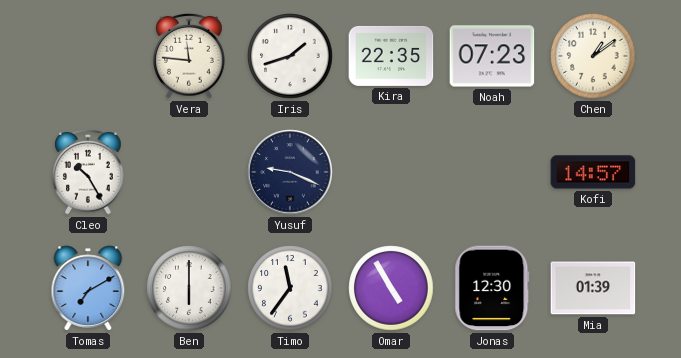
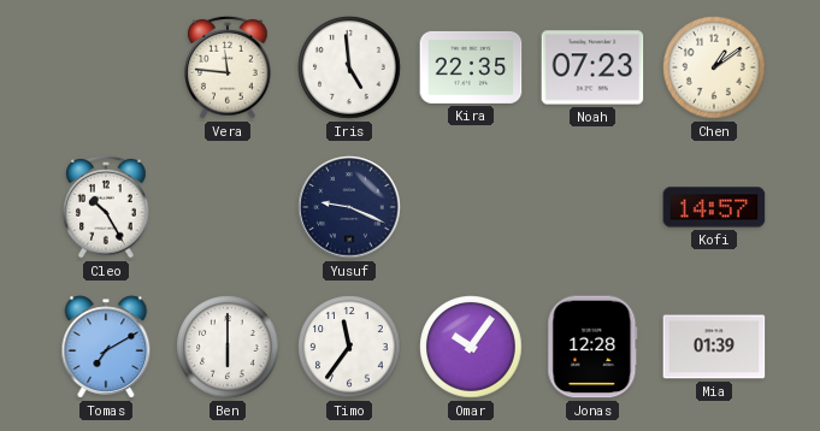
Iris: 1:42 -> 4:59
Omar: 4:55 -> 10:06
Jonas: 12:30 -> 12:28
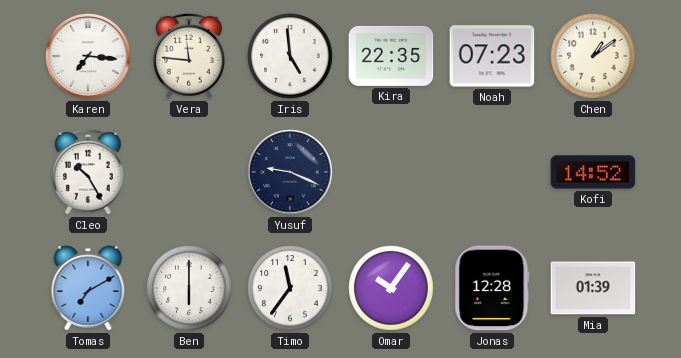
Karen: none -> 7:16
Kofi: 14:57 -> 14:52
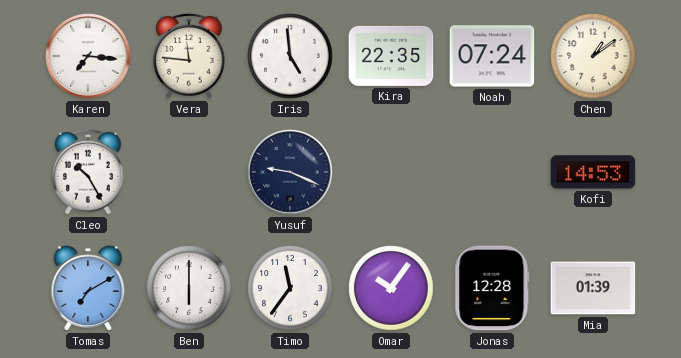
Noah: 07:23 -> 07:24
Kofi: 14:52 -> 14:53
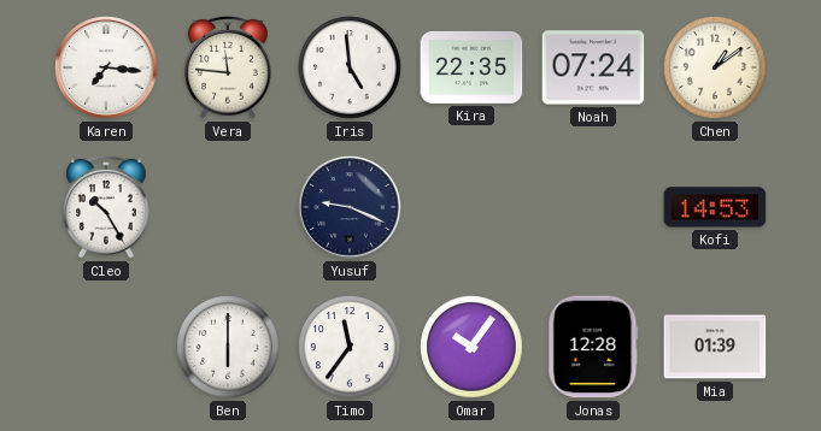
Tomas: 7:10 -> none
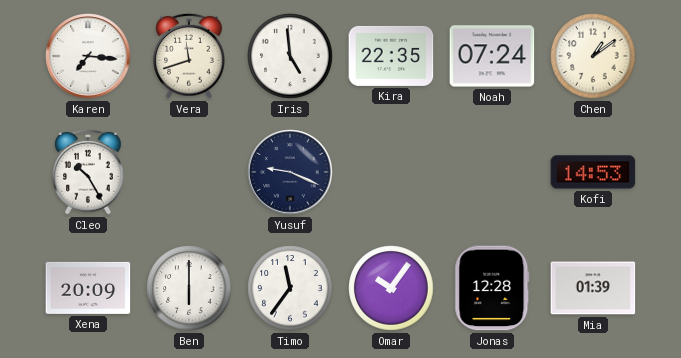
Vera: 11:46 -> 11:42
Xena: none -> 20:09
